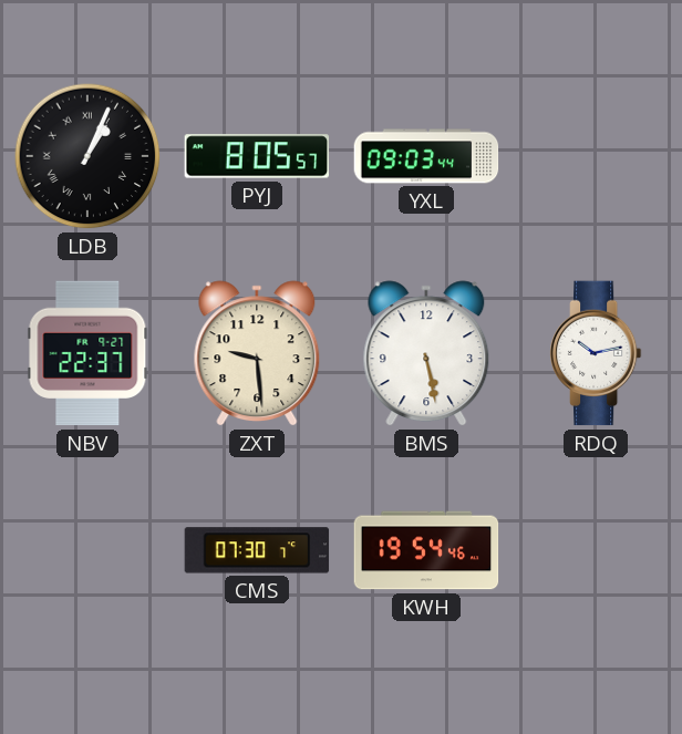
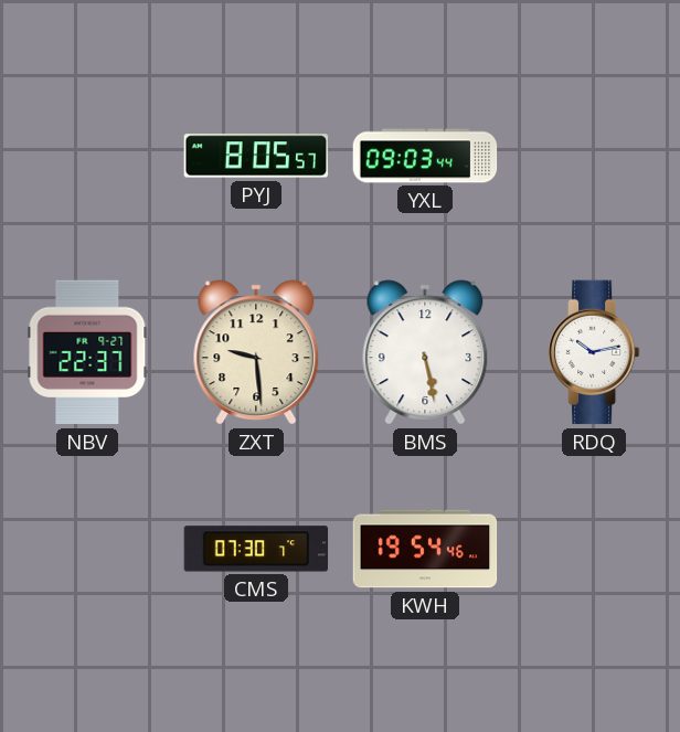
LDB: 1:04 -> none
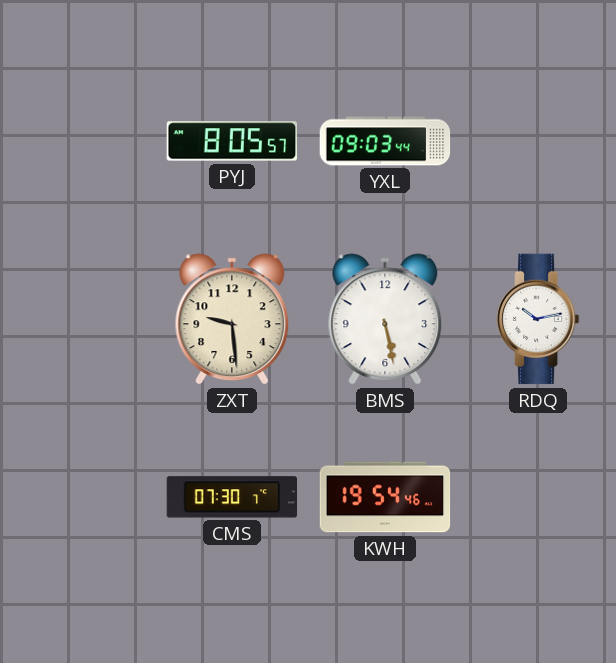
NBV: 22:37 -> none
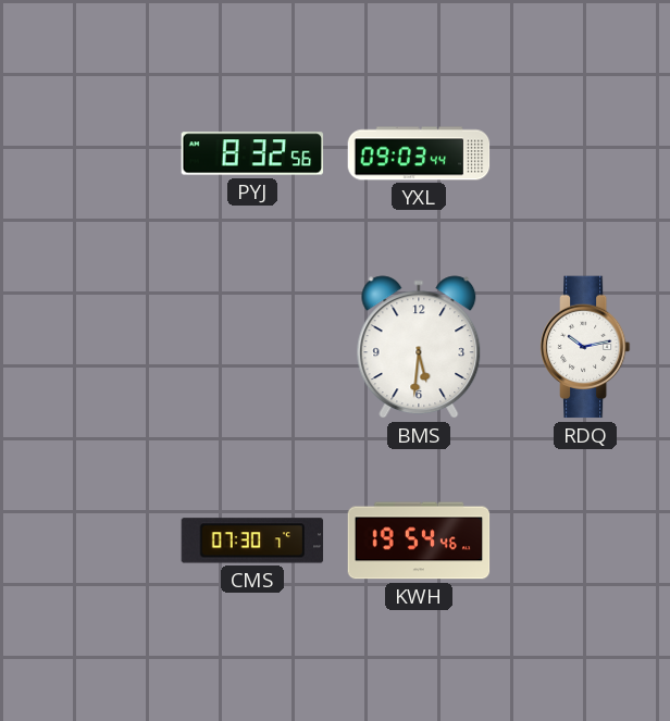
PYJ: 8:05 -> 8:32
ZXT: 9:29 -> none
BMS: 5:28 -> 5:31
